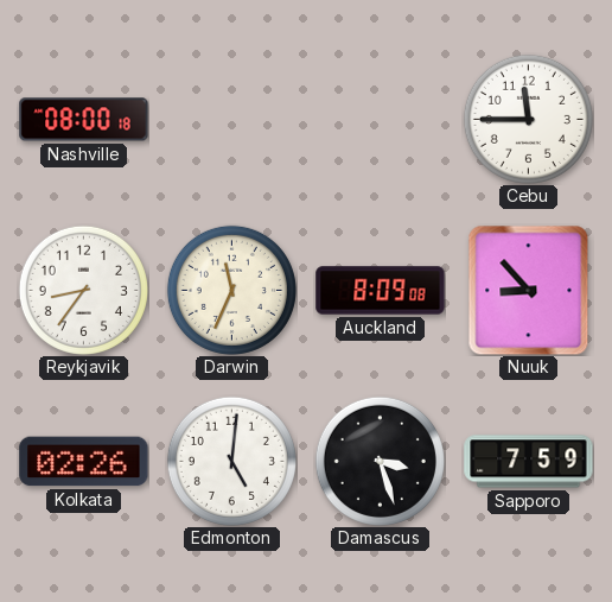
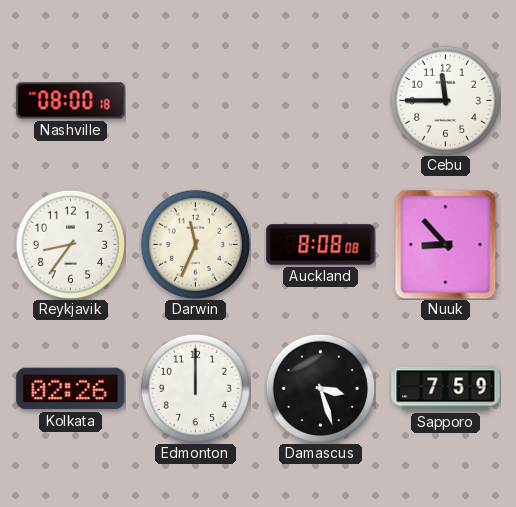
Auckland: 8:09 -> 8:08
Edmonton: 5:01 -> 12:00
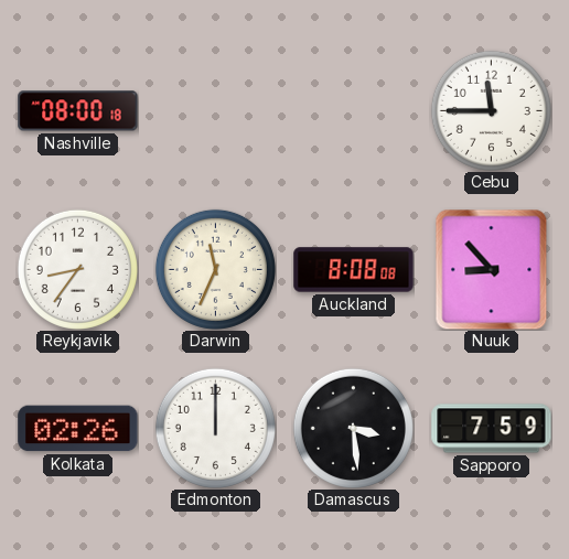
Damascus: 3:27 -> 3:29
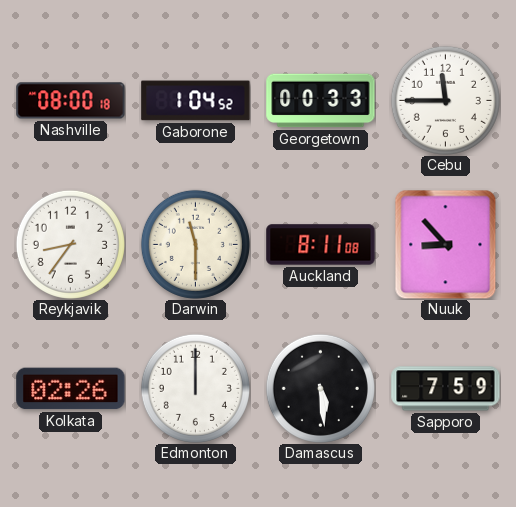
Gaborone: none -> 1:04
Georgetown: none -> 00:33
Darwin: 11:34 -> 11:30
Auckland: 8:08 -> 8:11
Damascus: 3:29 -> 5:29
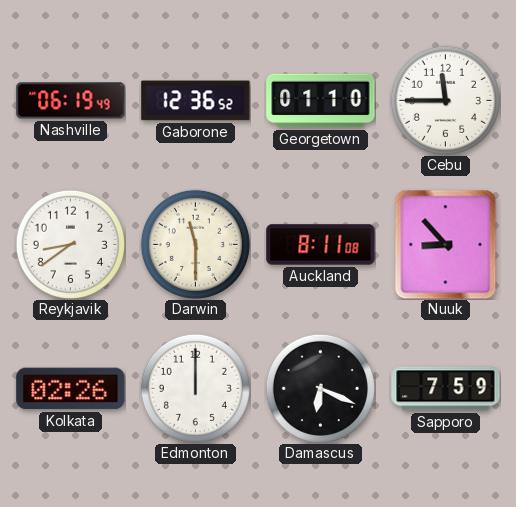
Nashville: 08:00 -> 06:19
Gaborone: 1:04 -> 12:36
Georgetown: 00:33 -> 01:10
Reykjavik: 8:36 -> 8:39
Damascus: 5:29 -> 6:19
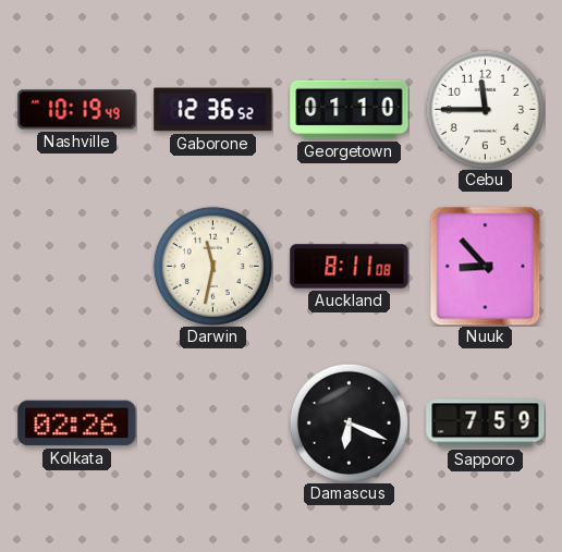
Nashville: 06:19 -> 10:19
Reykjavik: 8:39 -> none
Darwin: 11:30 -> 11:32
Edmonton: 12:00 -> none
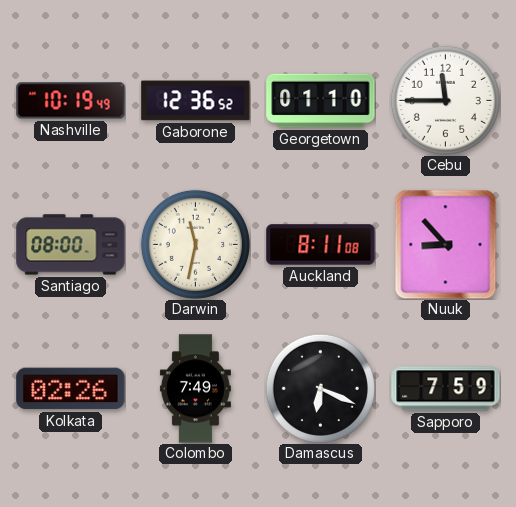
Santiago: none -> 08:00
Colombo: none -> 7:49
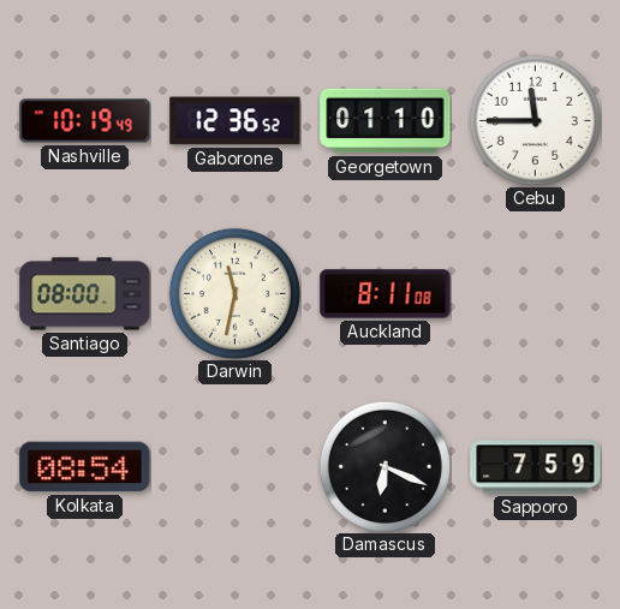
Nuuk: 8:53 -> none
Kolkata: 02:26 -> 08:54
Colombo: 7:49 -> none
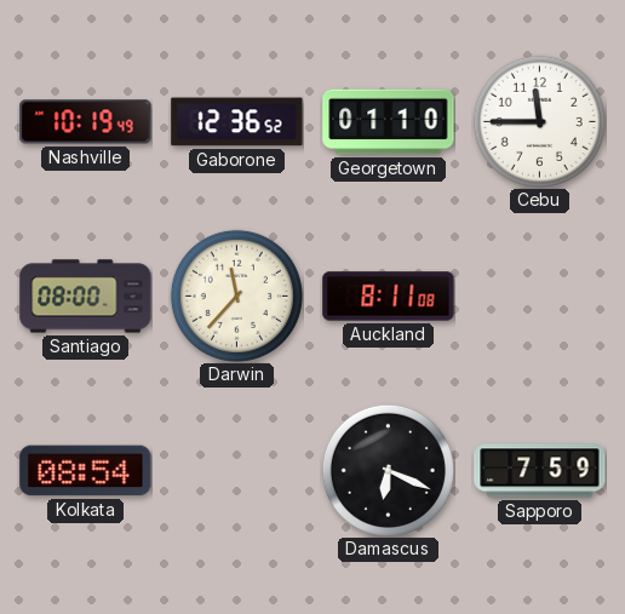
Darwin: 11:32 -> 11:37
